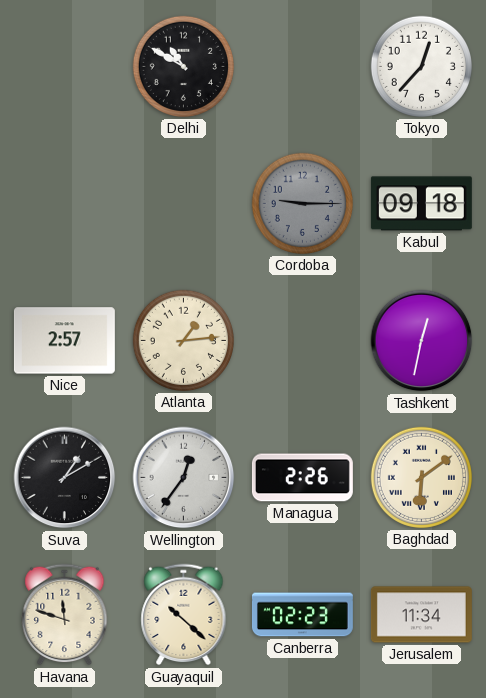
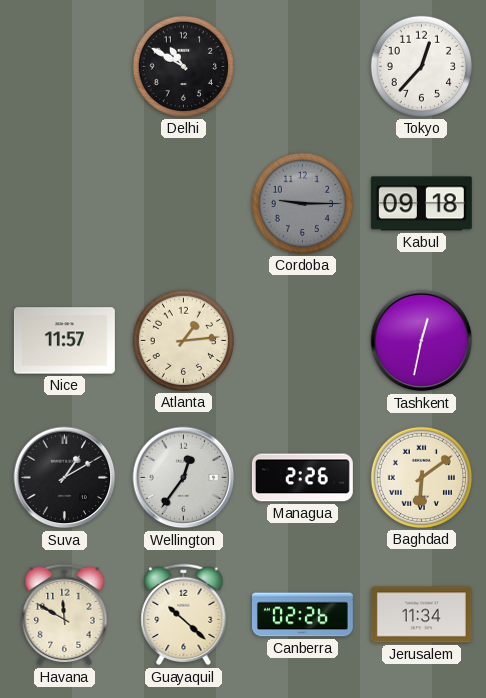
Nice: 2:57 -> 11:57
Havana: 11:48 -> 11:50
Canberra: 02:23 -> 02:26
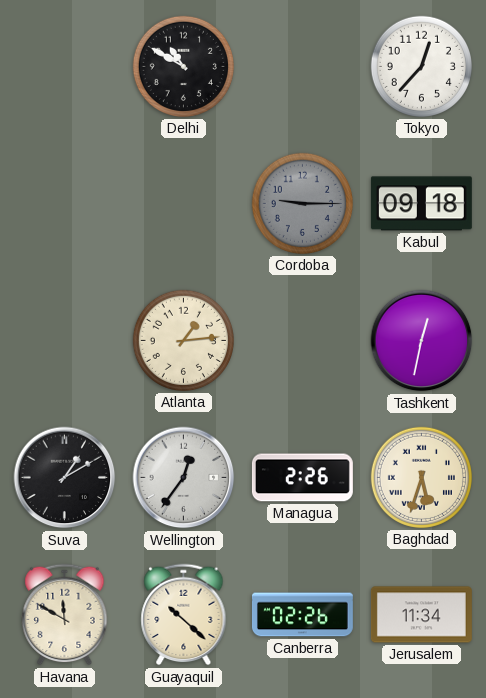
Nice: 11:57 -> none
Baghdad: 6:09 -> 5:33
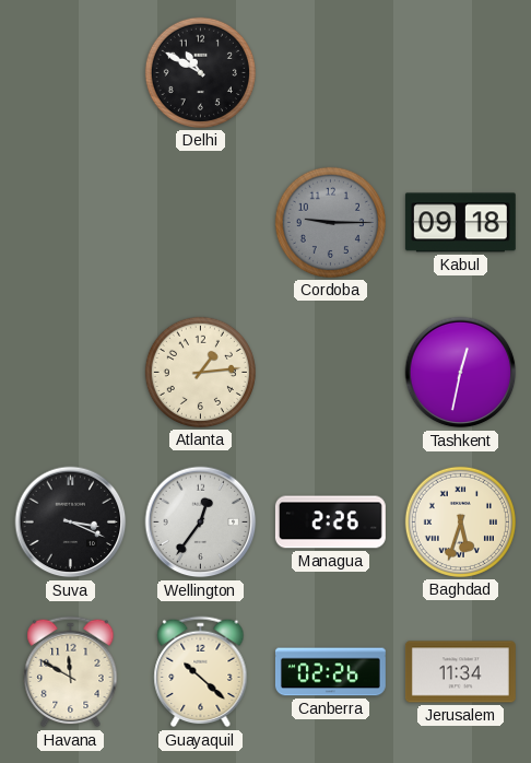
Tokyo: 12:37 -> none
Suva: 1:10 -> 3:19
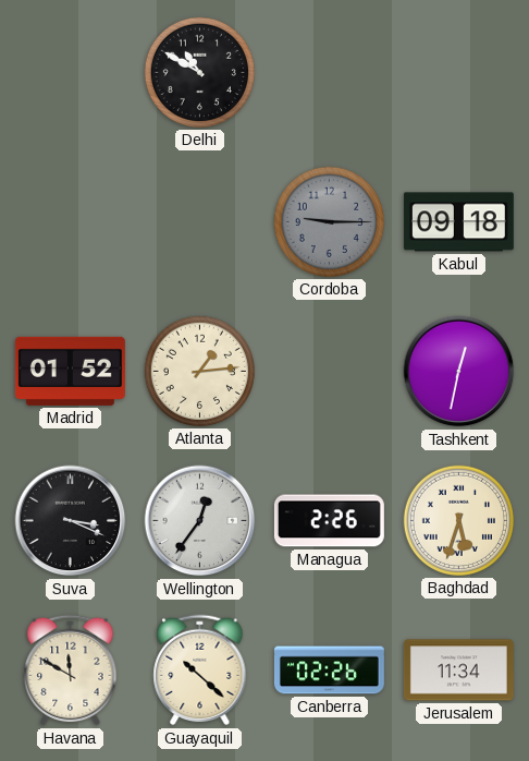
Madrid: none -> 01:52
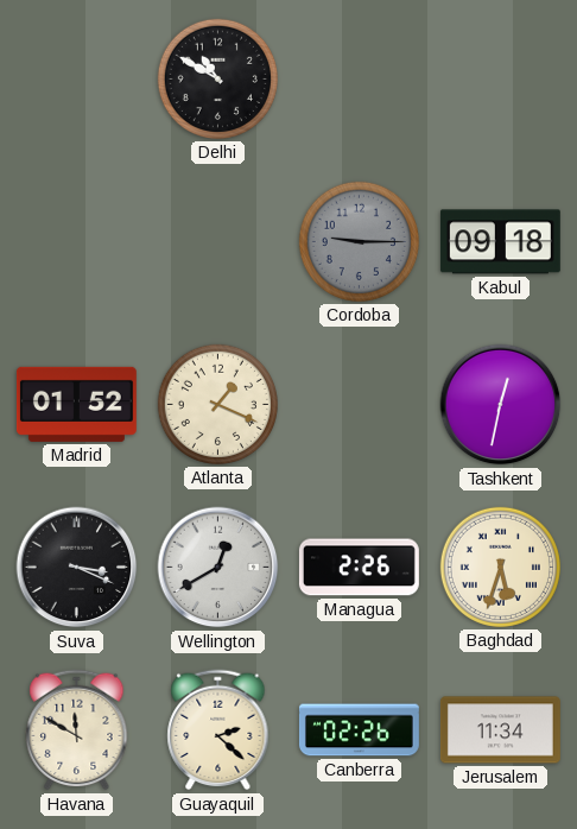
Atlanta: 1:14 -> 1:19
Wellington: 12:36 -> 12:40
Guayaquil: 10:22 -> 2:22
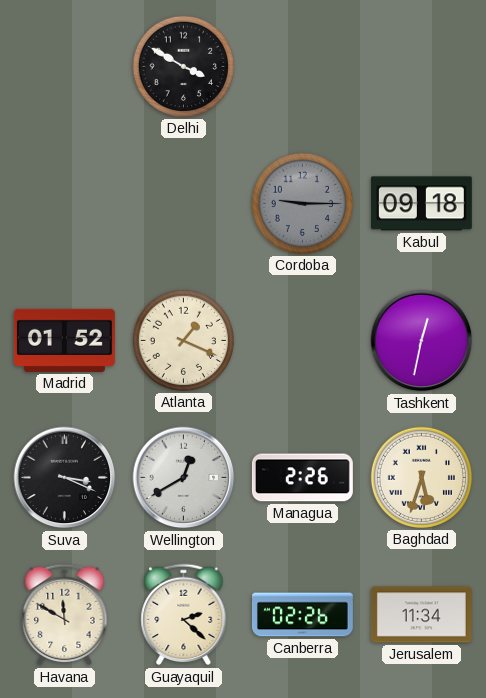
Delhi: 10:50 -> 3:50
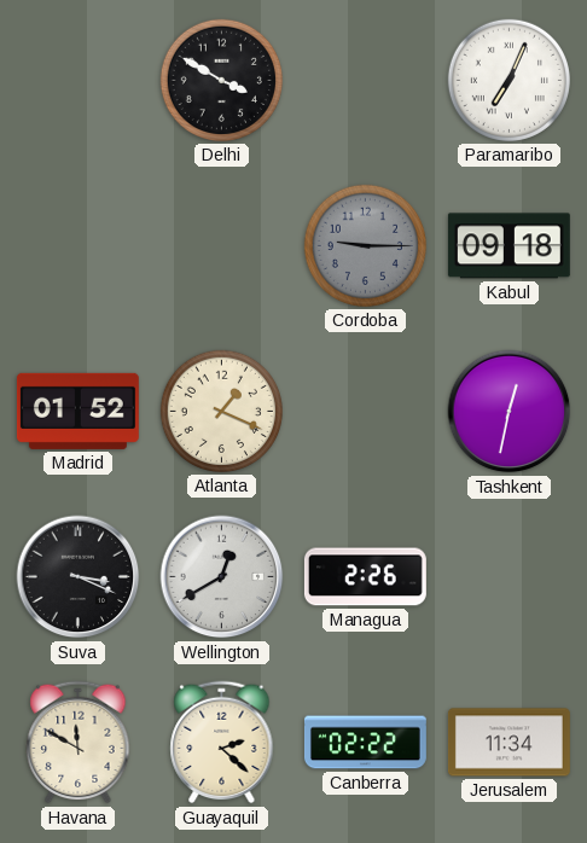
Paramaribo: none -> 7:04
Baghdad: 5:33 -> none
Canberra: 02:26 -> 02:22
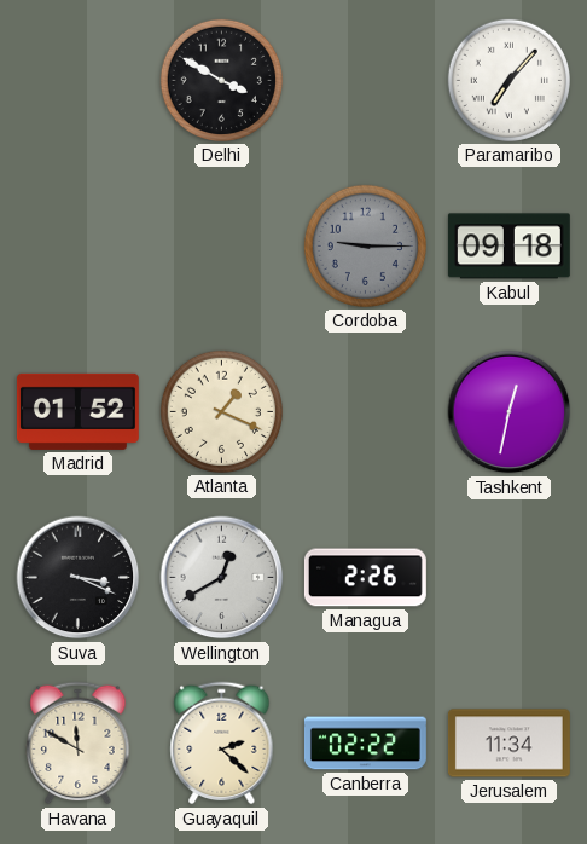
Paramaribo: 7:04 -> 7:07
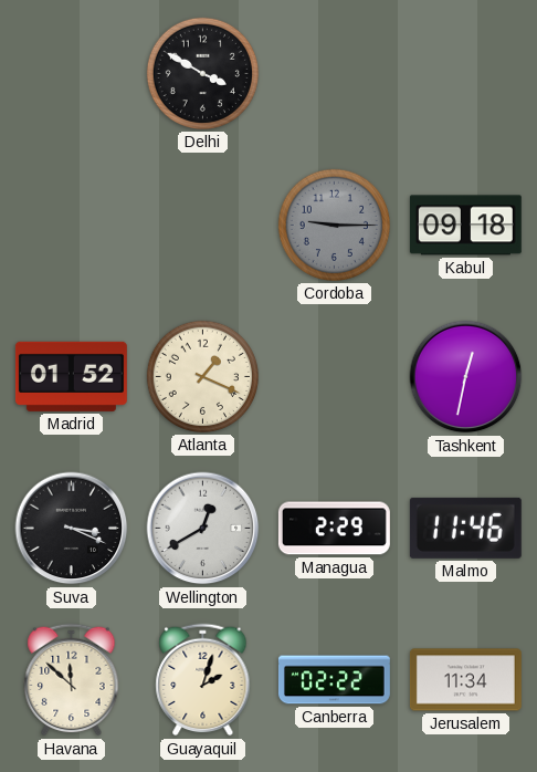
Paramaribo: 7:07 -> none
Managua: 2:26 -> 2:29
Malmo: none -> 11:46
Havana: 11:50 -> 11:52
Guayaquil: 2:22 -> 2:03
